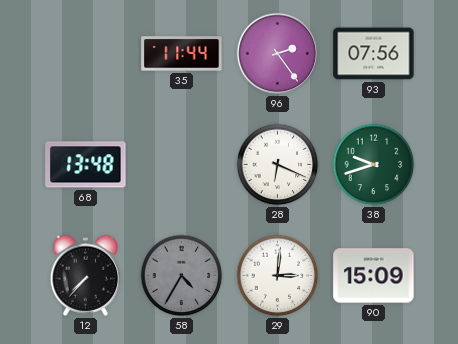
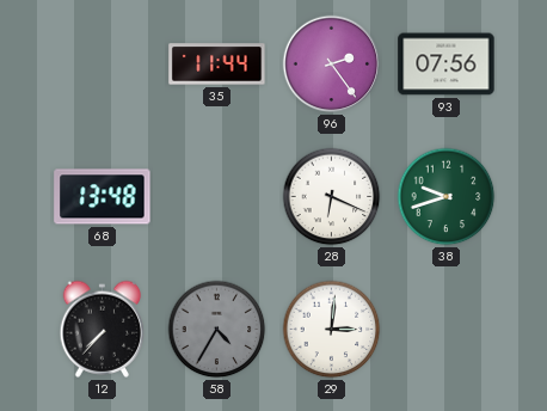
90: 15:09 -> none
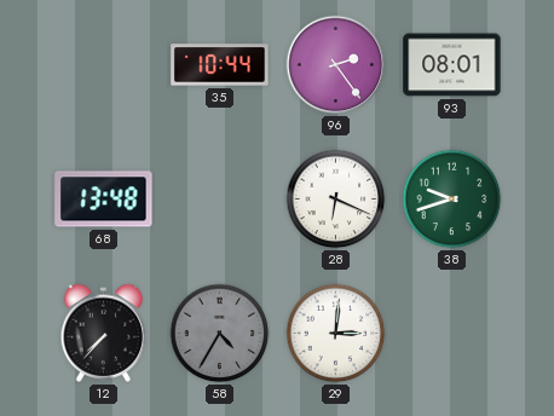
35: 11:44 -> 10:44
93: 07:56 -> 08:01
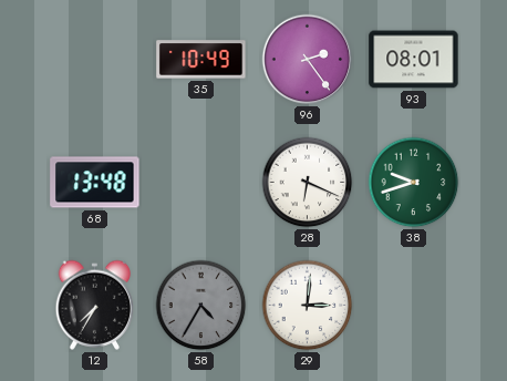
35: 10:44 -> 10:49
12: 7:37 -> 7:35
